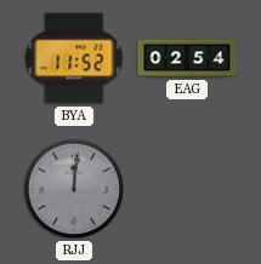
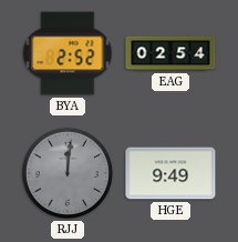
BYA: 11:52 -> 2:52
HGE: none -> 9:49
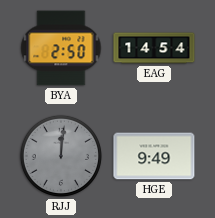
BYA: 2:52 -> 2:50
EAG: 02:54 -> 14:54
